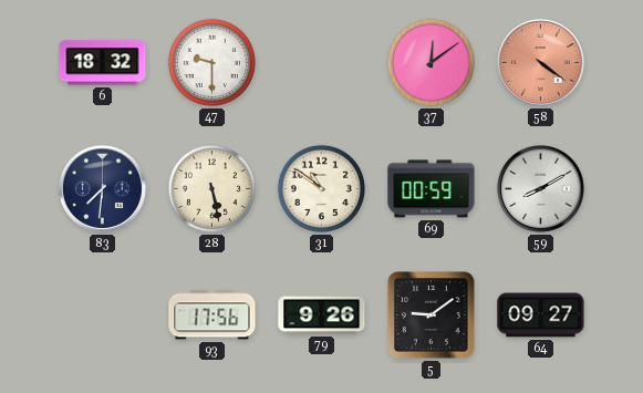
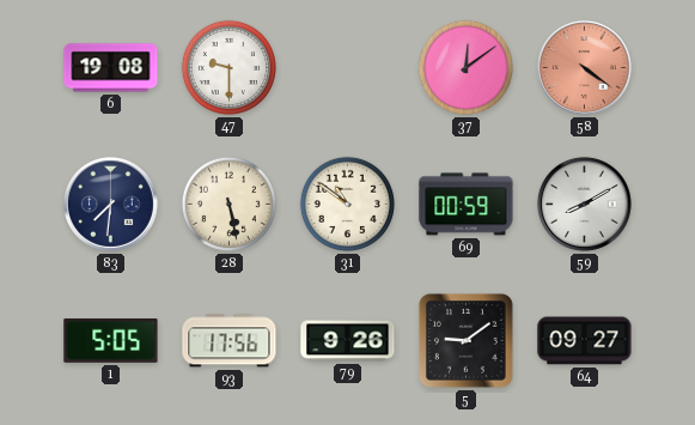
6: 18:32 -> 19:08
1: none -> 5:05
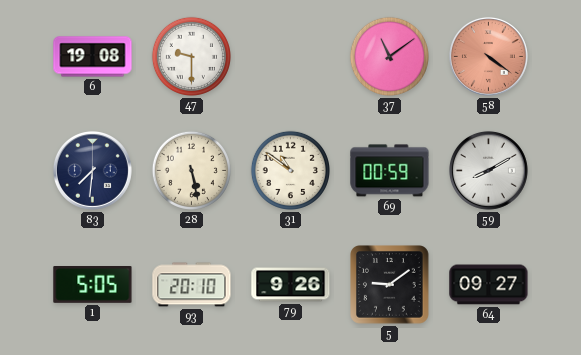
37: 12:09 -> 11:09
93: 17:56 -> 20:10
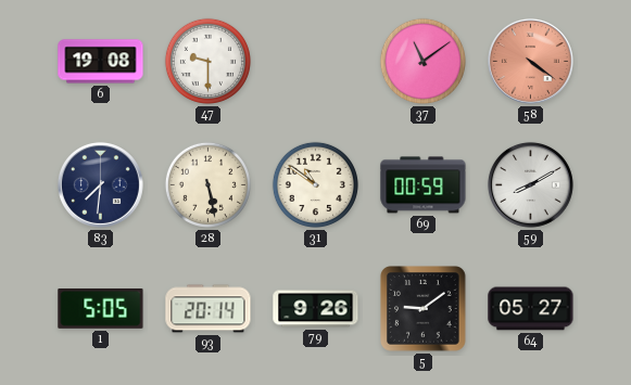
93: 20:10 -> 20:14
64: 09:27 -> 05:27
